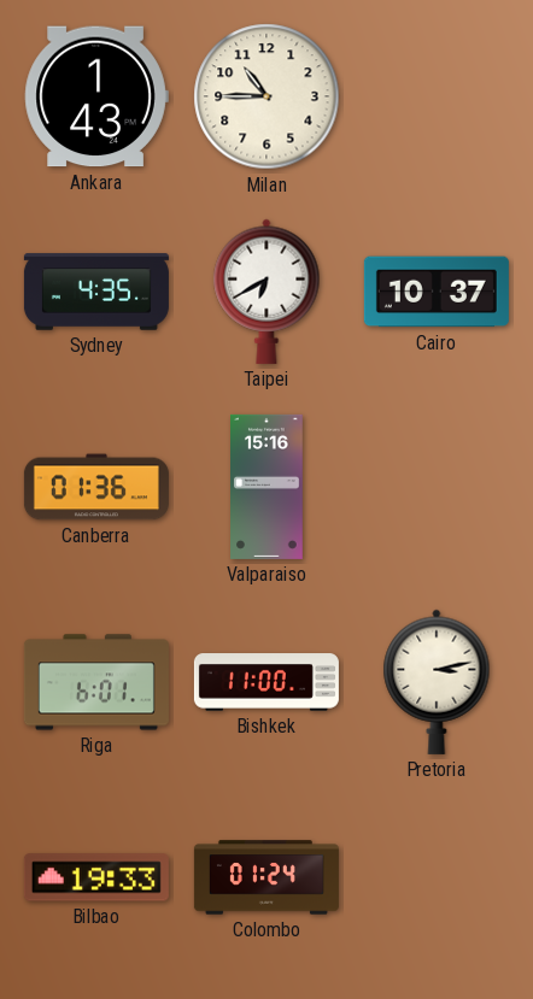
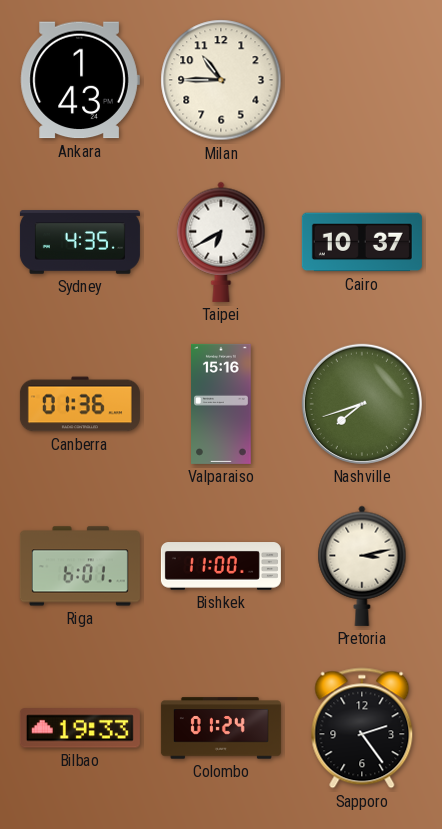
Nashville: none -> 7:42
Sapporo: none -> 2:24
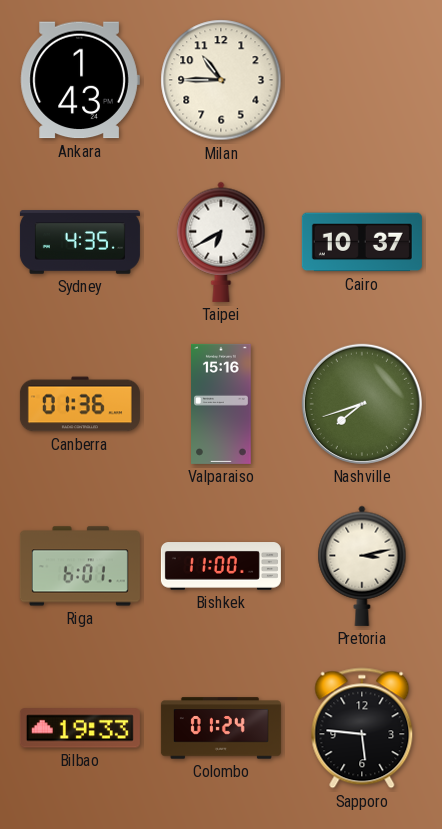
Sapporo: 2:24 -> 5:46
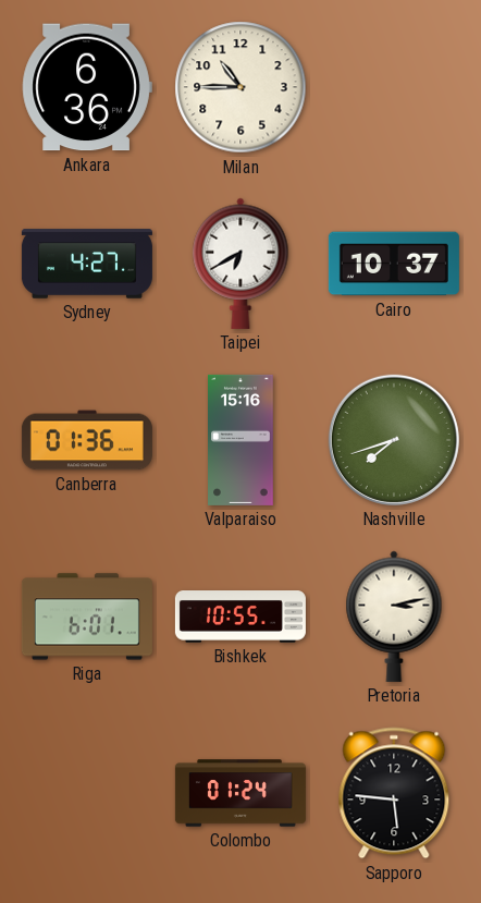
Ankara: 1:43 -> 6:36
Sydney: 4:35 -> 4:27
Bishkek: 11:00 -> 10:55
Bilbao: 19:33 -> none
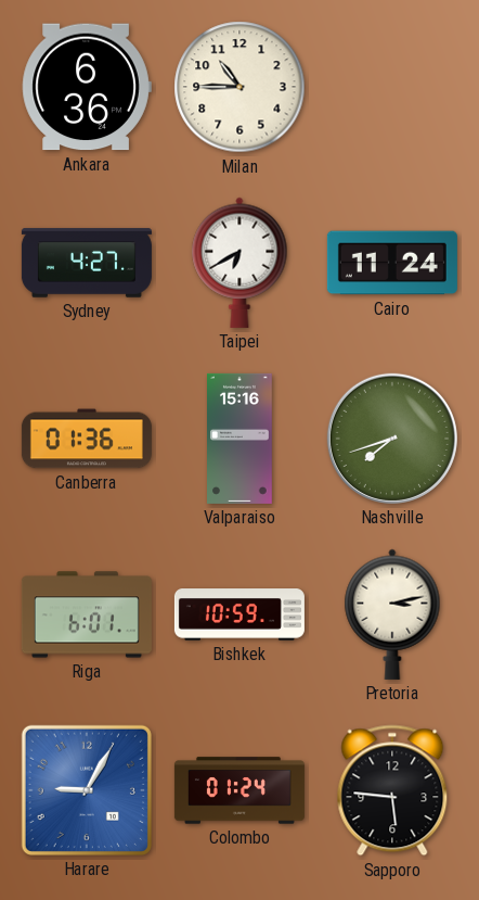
Cairo: 10:37 -> 11:24
Bishkek: 10:55 -> 10:59
Harare: none -> 9:05
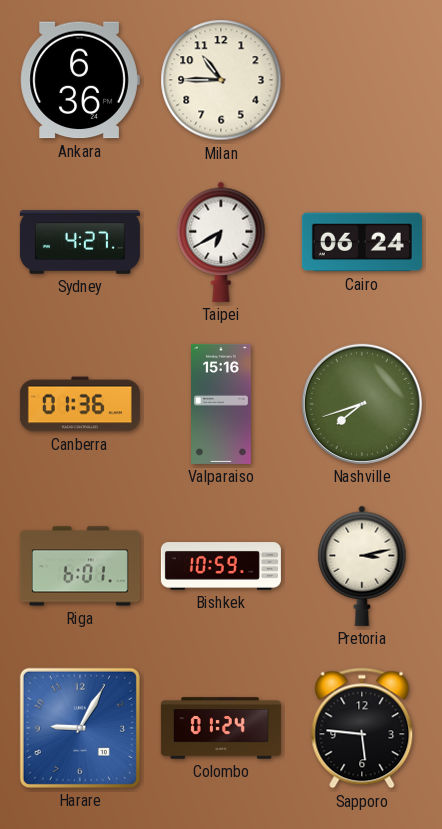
Cairo: 11:24 -> 06:24
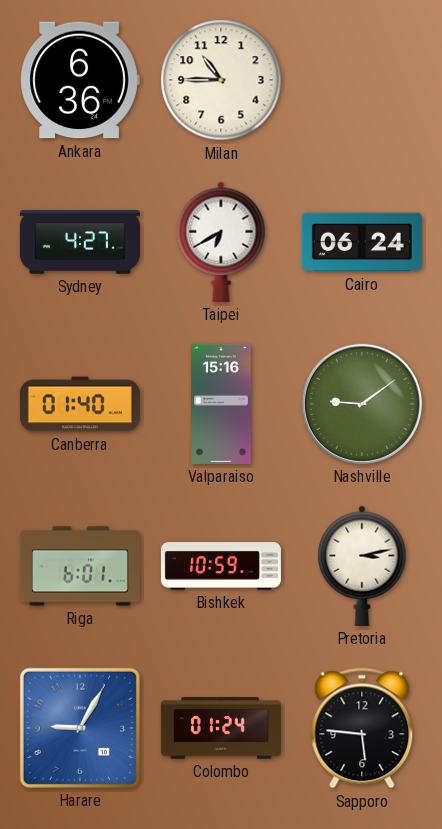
Canberra: 01:36 -> 01:40
Nashville: 7:42 -> 9:09
